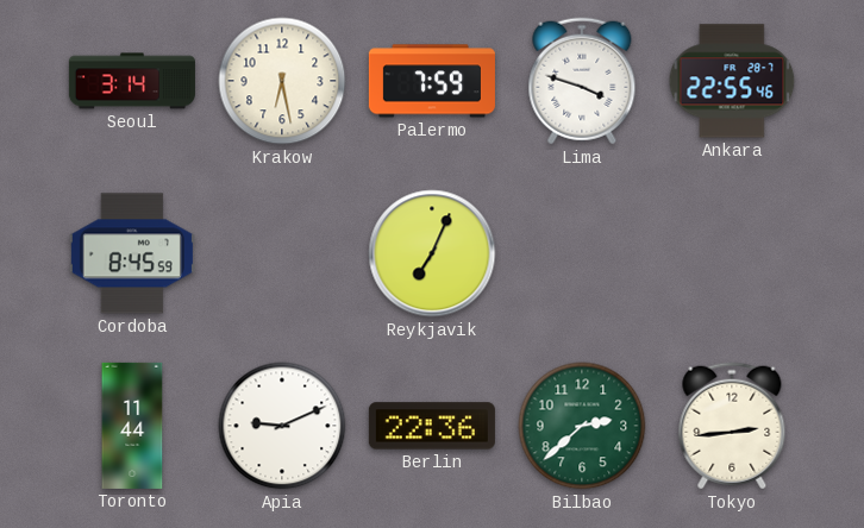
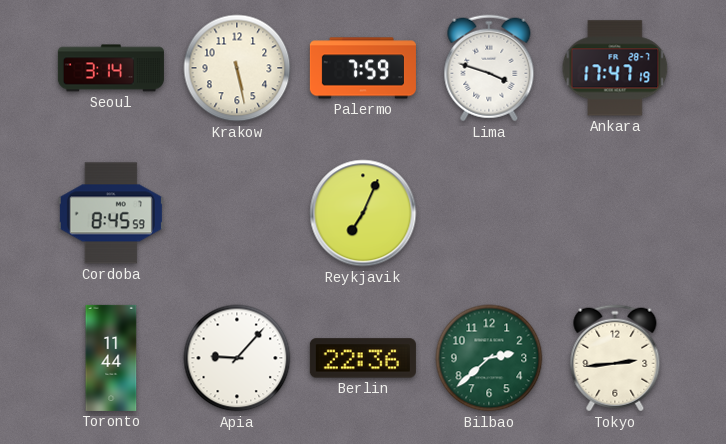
Krakow: 6:28 -> 5:28
Ankara: 22:55 -> 17:47
Apia: 9:11 -> 9:07
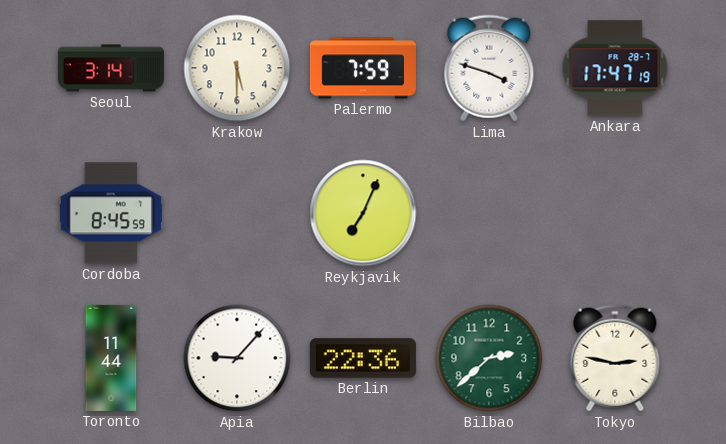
Krakow: 5:28 -> 5:30
Tokyo: 2:44 -> 2:47
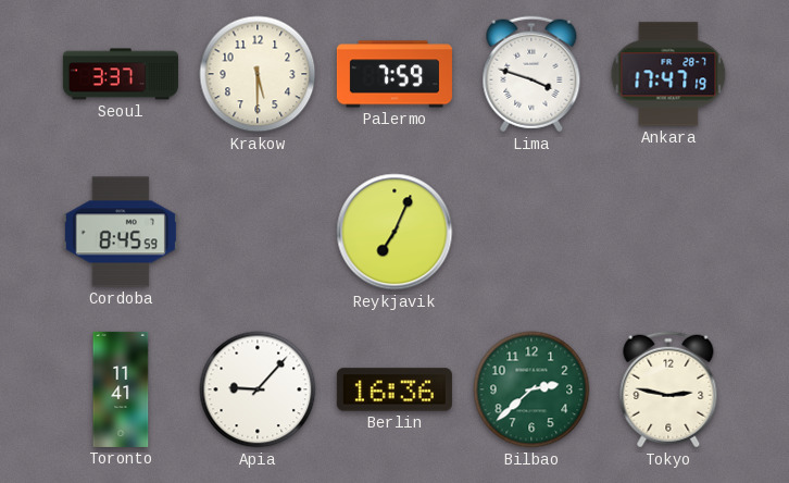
Seoul: 3:14 -> 3:37
Toronto: 11:44 -> 11:41
Berlin: 22:36 -> 16:36
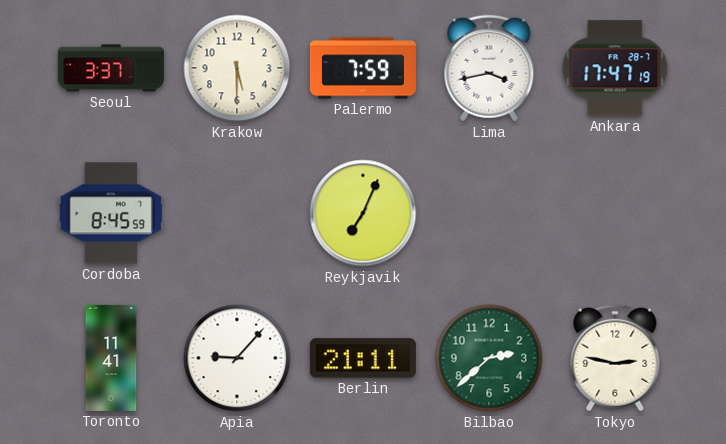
Lima: 3:48 -> 3:43
Berlin: 16:36 -> 21:11
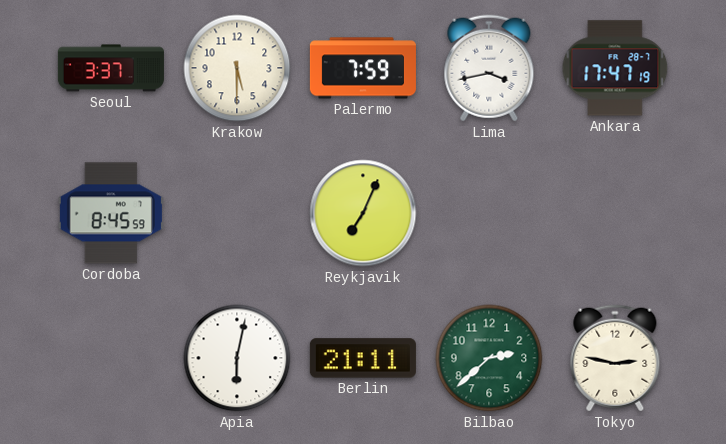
Toronto: 11:41 -> none
Apia: 9:07 -> 6:02
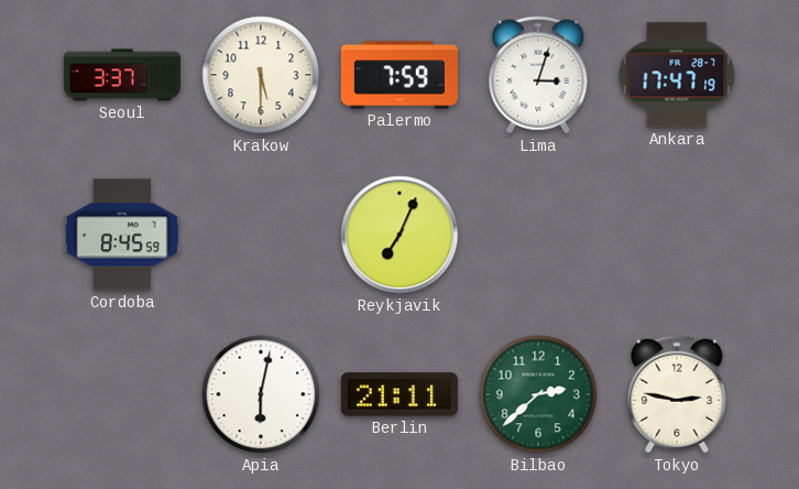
Lima: 3:43 -> 3:03
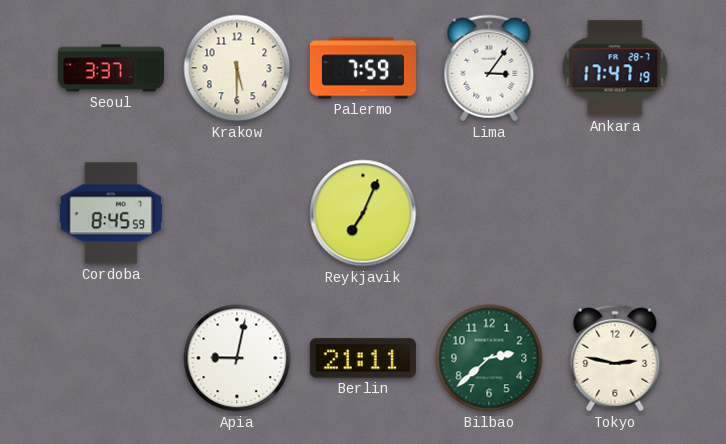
Lima: 3:03 -> 3:06
Apia: 6:02 -> 9:02
